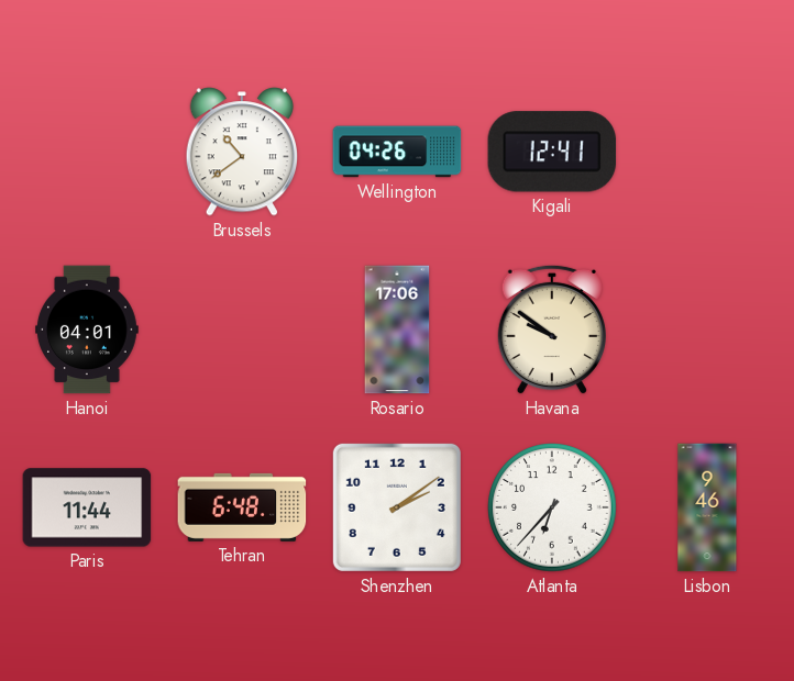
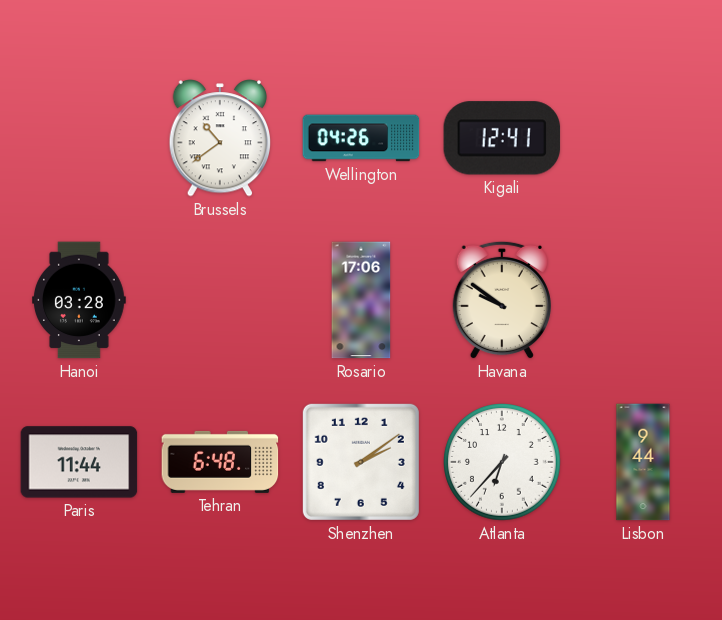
Hanoi: 04:01 -> 03:28
Lisbon: 9:46 -> 9:44
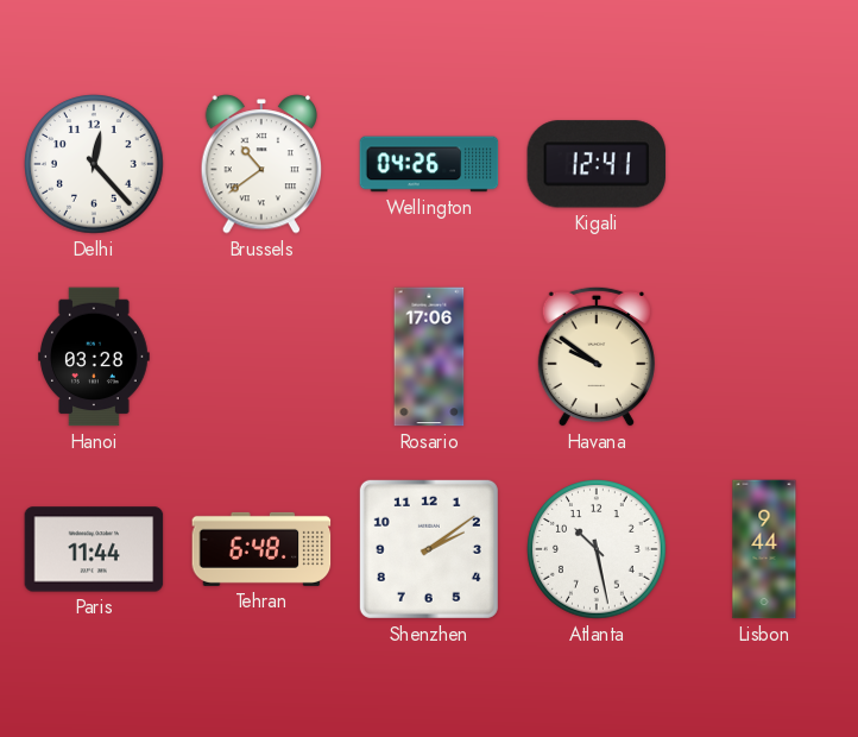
Delhi: none -> 12:23
Atlanta: 6:37 -> 10:28
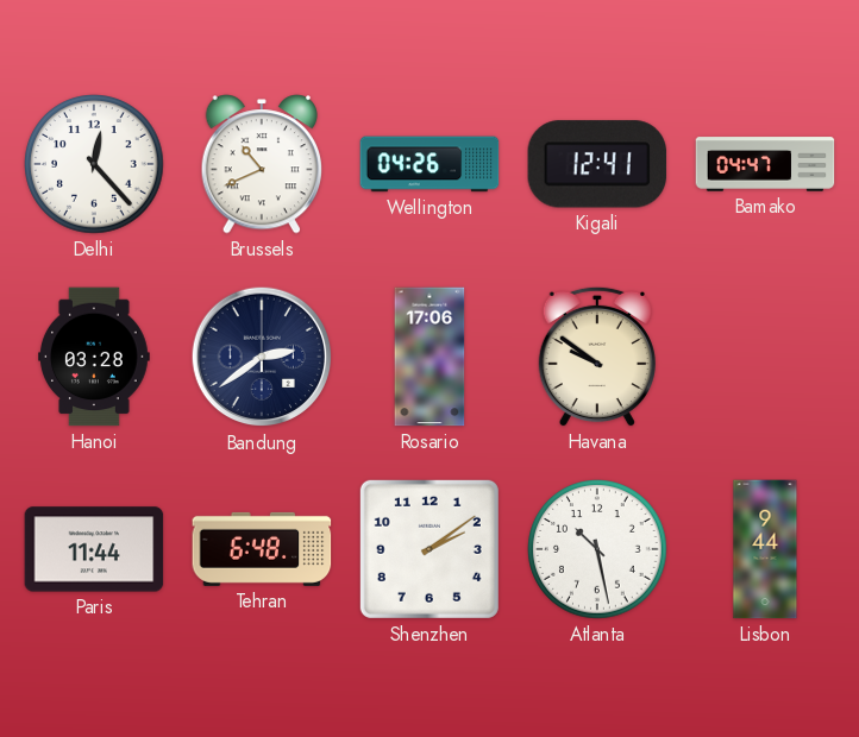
Brussels: 10:39 -> 10:41
Bamako: none -> 04:47
Bandung: none -> 2:39
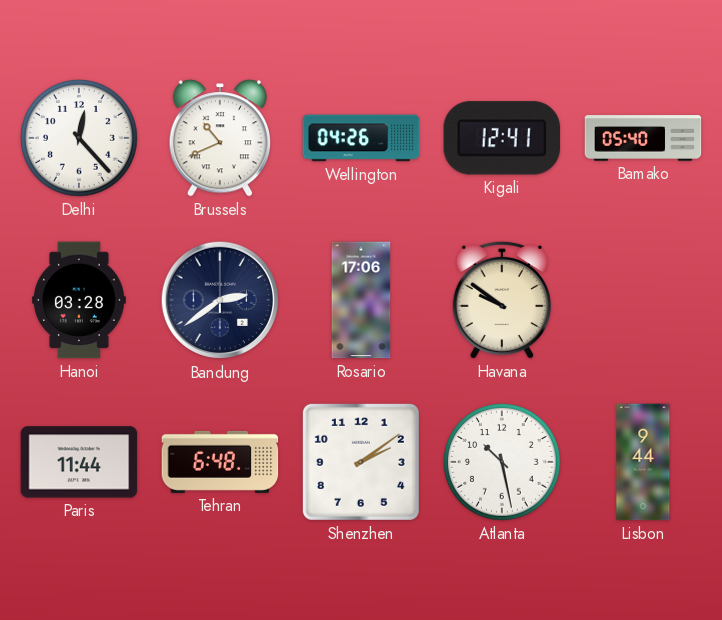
Bamako: 04:47 -> 05:40
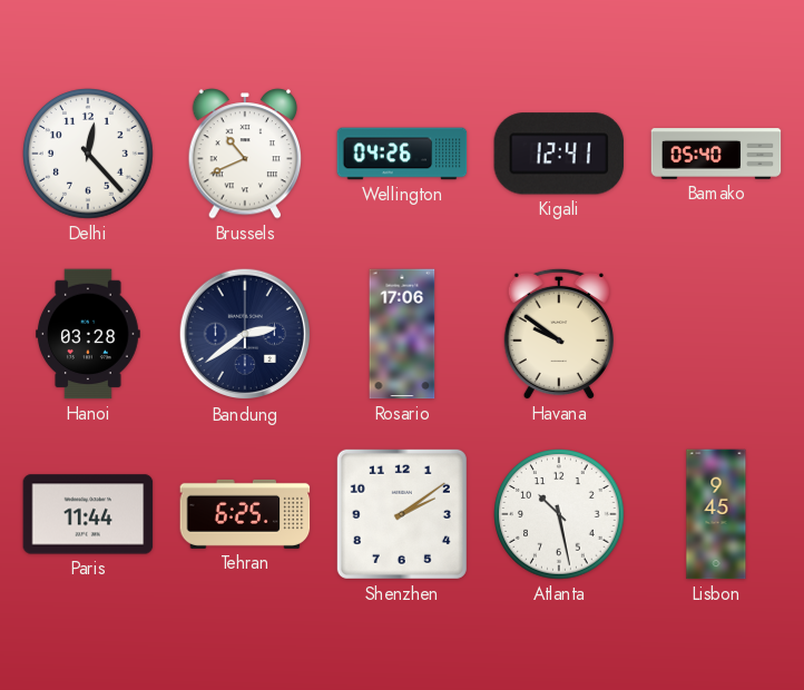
Tehran: 6:48 -> 6:25
Lisbon: 9:44 -> 9:45
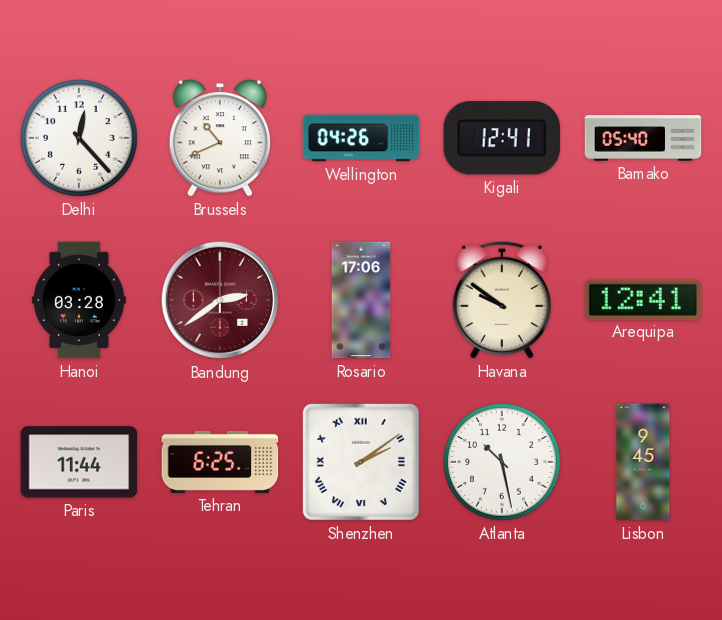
Bandung dial: navy -> burgundy
Arequipa: none -> 12:41
Shenzhen numerals: Arabic -> Roman
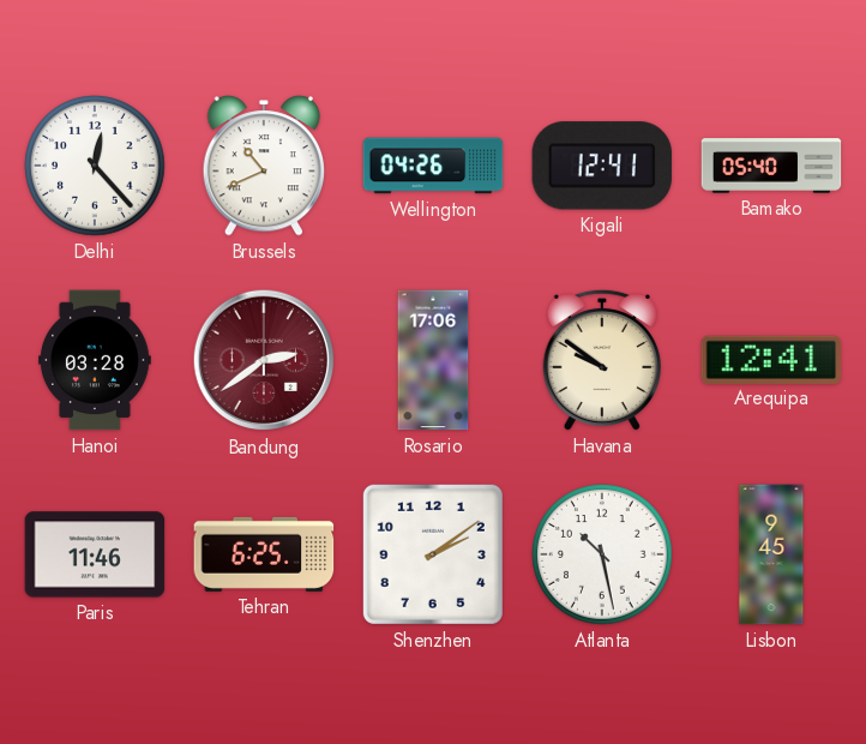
Paris: 11:44 -> 11:46
Shenzhen numerals: Roman -> Arabic
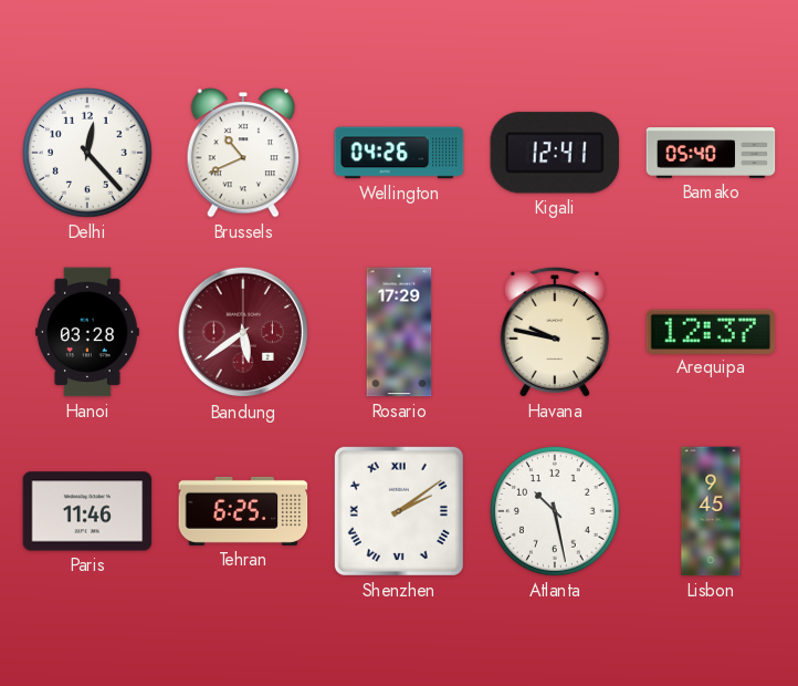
Bandung: 2:39 -> 5:39
Rosario: 17:06 -> 17:29
Havana: 9:51 -> 9:47
Arequipa: 12:41 -> 12:37
Shenzhen numerals: Arabic -> Roman
